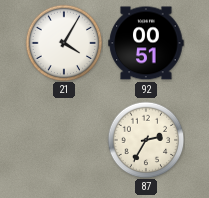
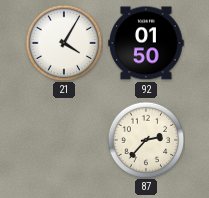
92: 00:51 -> 01:50
87: 2:35 -> 2:37
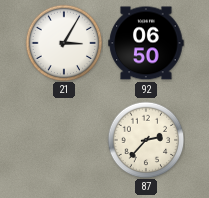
21: 4:05 -> 3:05
92: 01:50 -> 06:50
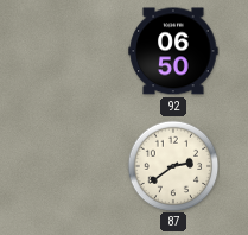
21: 3:05 -> none
87: 2:37 -> 2:39
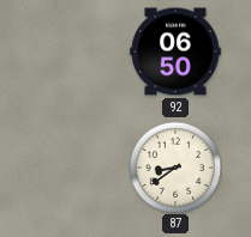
87: 2:39 -> 8:39
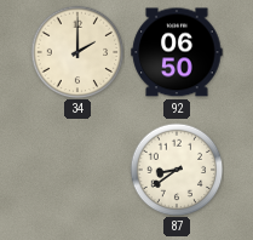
34: none -> 2:00
